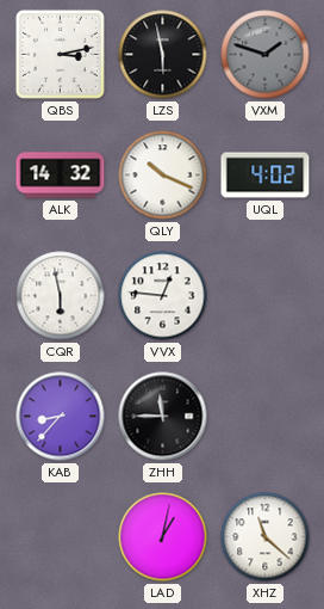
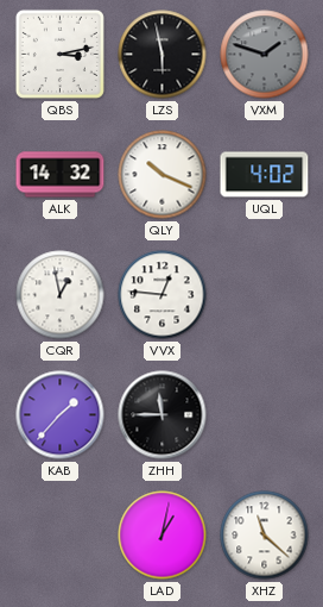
CQR: 5:58 -> 12:58
KAB: 8:37 -> 1:37
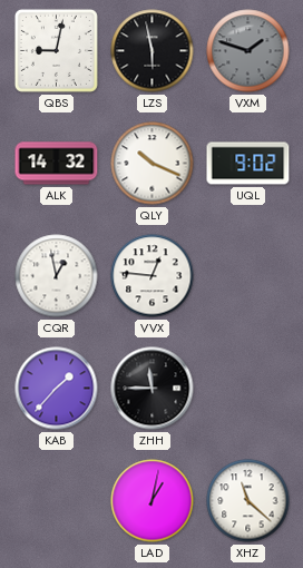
QBS: 3:13 -> 9:02
UQL: 4:02 -> 9:02
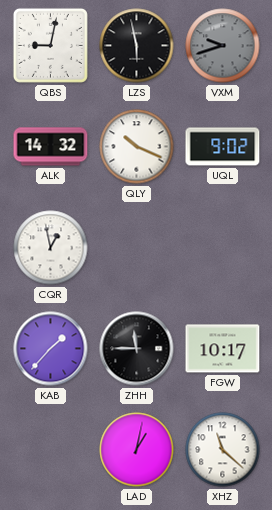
VXM: 1:48 -> 9:42
VVX: 12:46 -> none
FGW: none -> 10:17
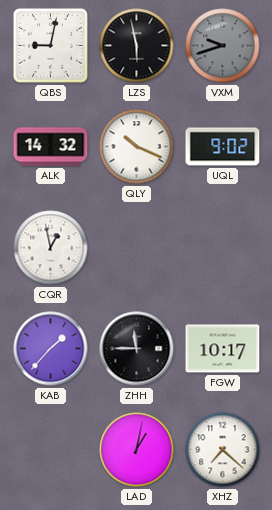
XHZ: 11:22 -> 7:22
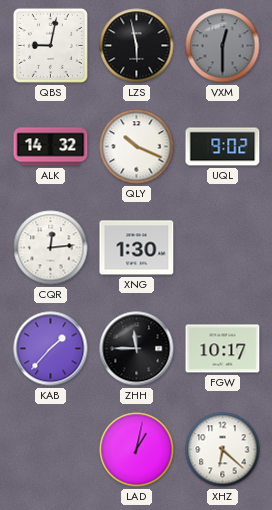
VXM: 9:42 -> 12:30
CQR: 12:58 -> 12:14
XNG: none -> 1:30
XHZ: 7:22 -> 6:22
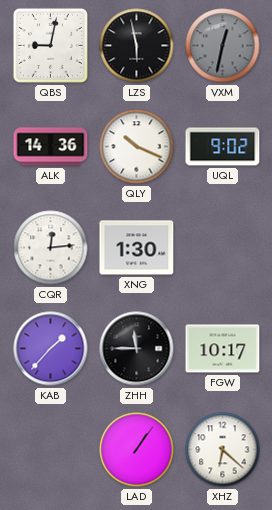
VXM: 12:30 -> 12:32
ALK: 14:32 -> 14:36
LAD: 1:02 -> 1:06
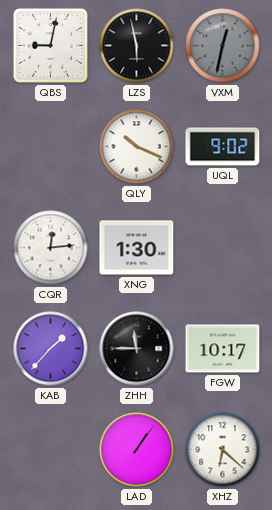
ALK: 14:36 -> none
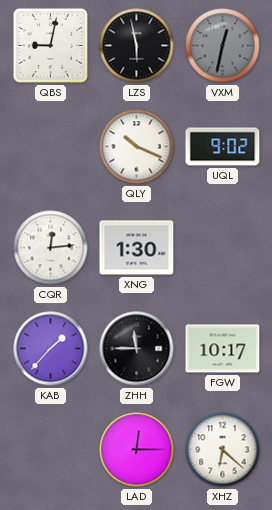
LAD: 1:06 -> 12:15
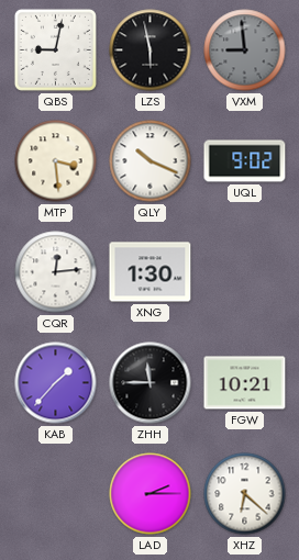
VXM: 12:32 -> 8:59
MTP: none -> 3:29
FGW: 10:17 -> 10:21
LAD: 12:15 -> 2:15
